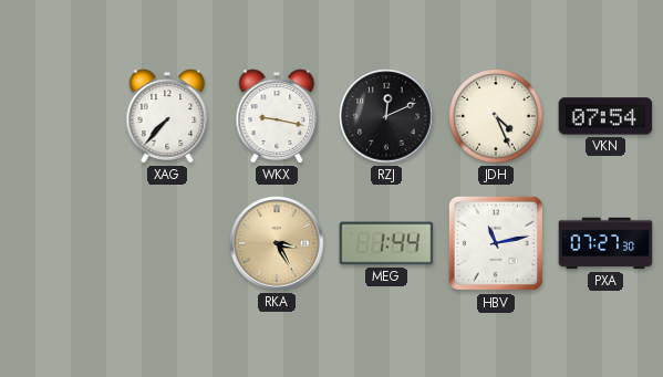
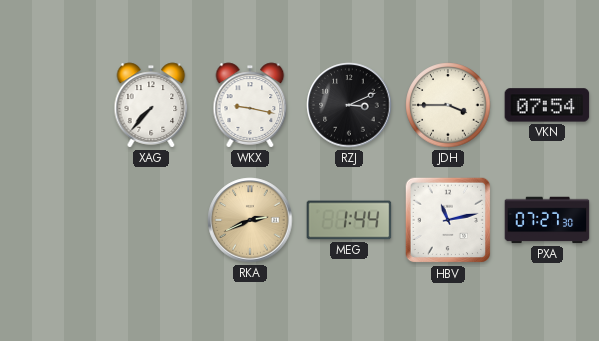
RZJ: 12:11 -> 3:11
JDH: 4:26 -> 3:45
RKA: 3:25 -> 2:41
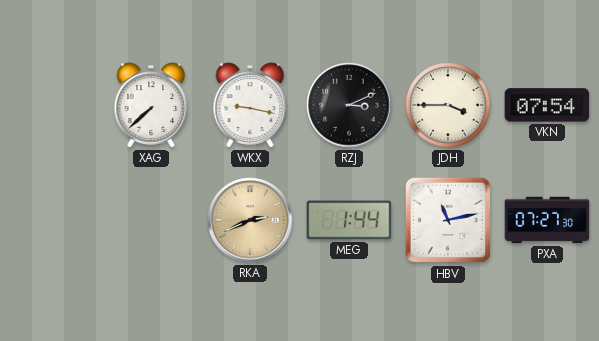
XAG: 7:37 -> 7:38
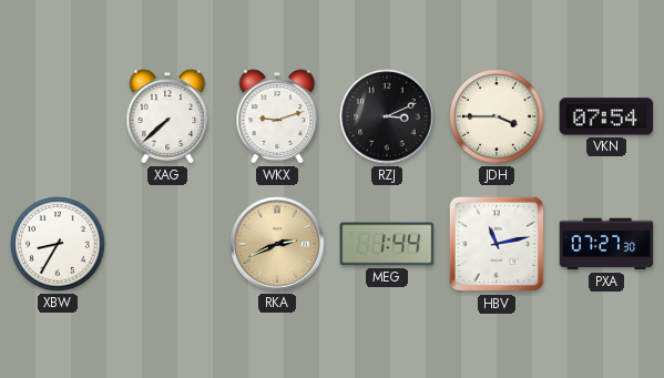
WKX: 9:17 -> 9:12
XBW: none -> 8:35
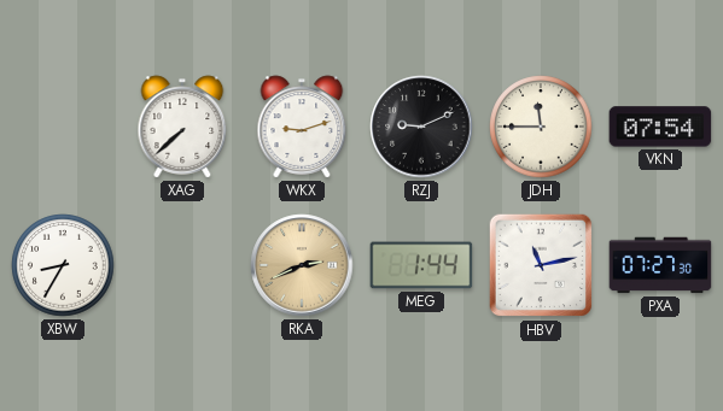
RZJ: 3:11 -> 9:11
JDH: 3:45 -> 11:45
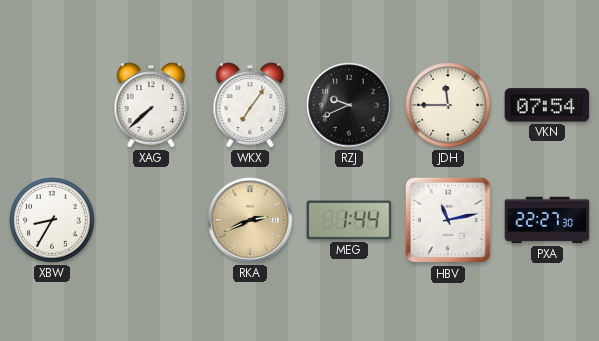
WKX: 9:12 -> 7:06
RZJ: 9:11 -> 9:41
PXA: 07:27 -> 22:27
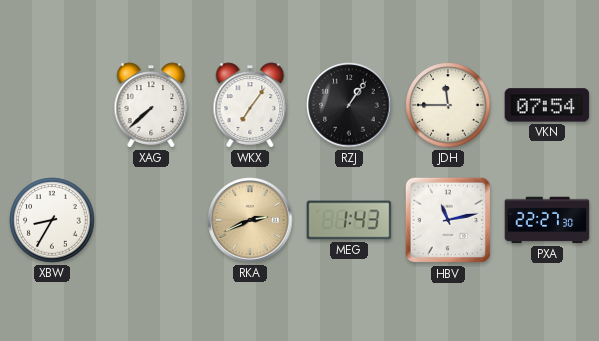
RZJ: 9:41 -> 1:06
MEG: 1:44 -> 1:43
